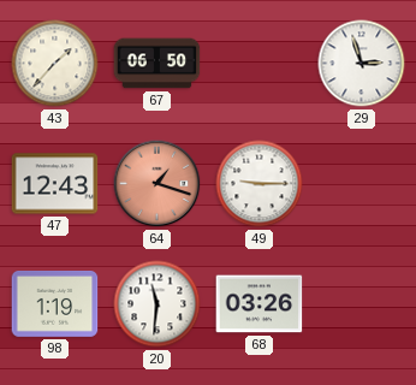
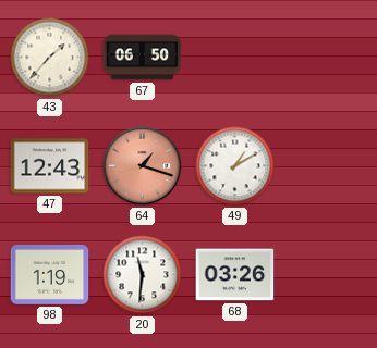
29: 2:57 -> none
49: 9:15 -> 1:10
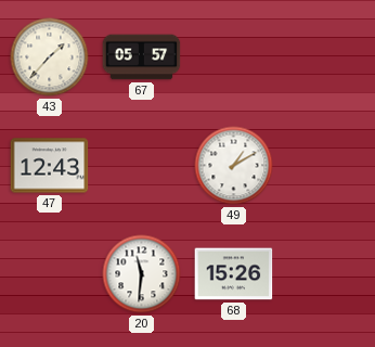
67: 06:50 -> 05:57
64: 1:18 -> none
98: 1:19 -> none
68: 03:26 -> 15:26
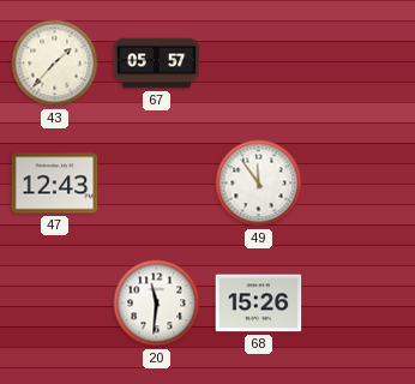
49: 1:10 -> 11:54
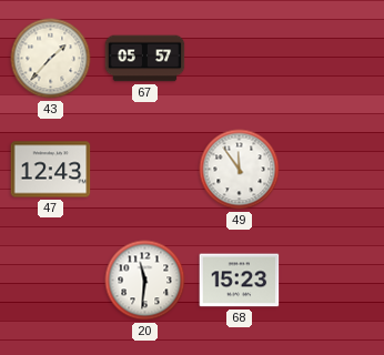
68: 15:26 -> 15:23
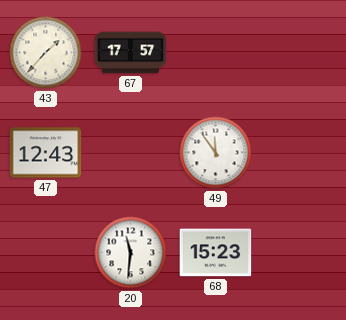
67: 05:57 -> 17:57
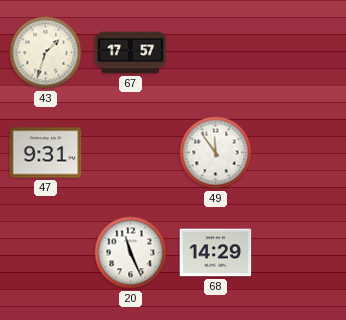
43: 1:37 -> 1:33
47: 12:43 -> 9:31
20: 11:31 -> 11:26
68: 15:23 -> 14:29
